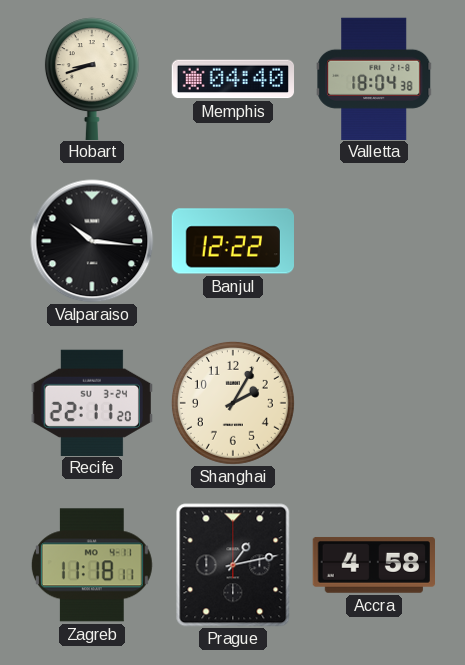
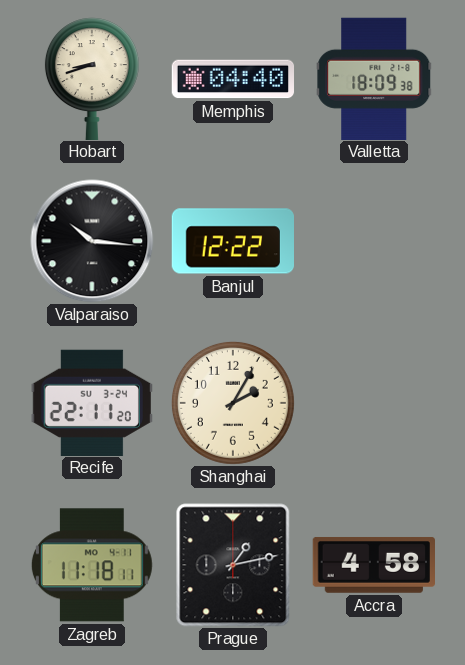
Valletta: 18:04 -> 18:09
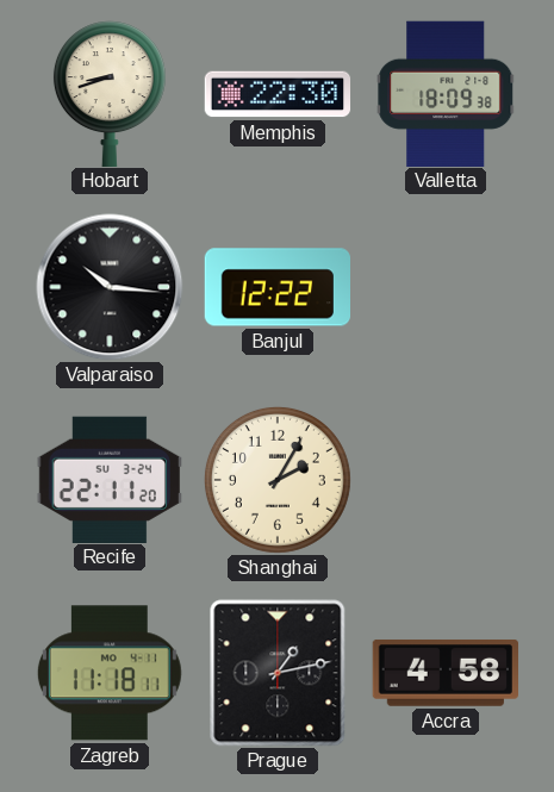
Memphis: 04:40 -> 22:30
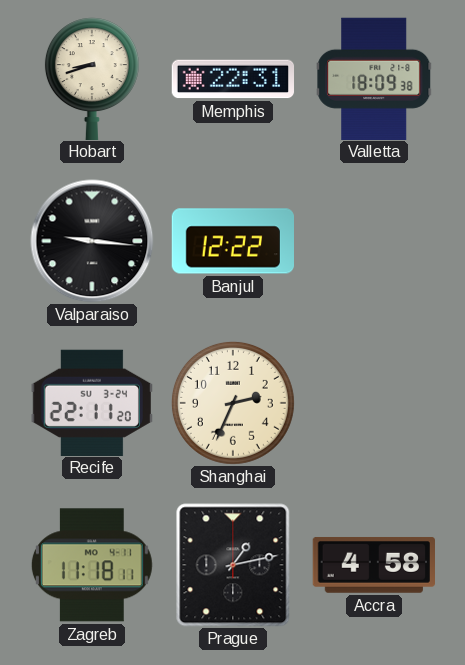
Memphis: 22:30 -> 22:31
Valparaiso: 10:16 -> 9:16
Shanghai: 2:05 -> 2:34
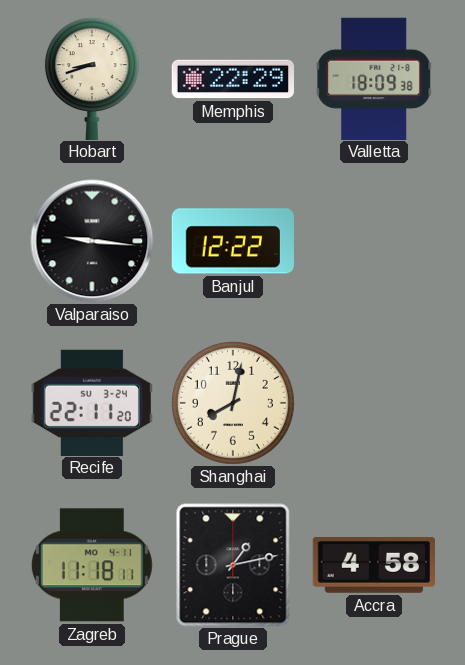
Memphis: 22:31 -> 22:29
Shanghai: 2:34 -> 8:02
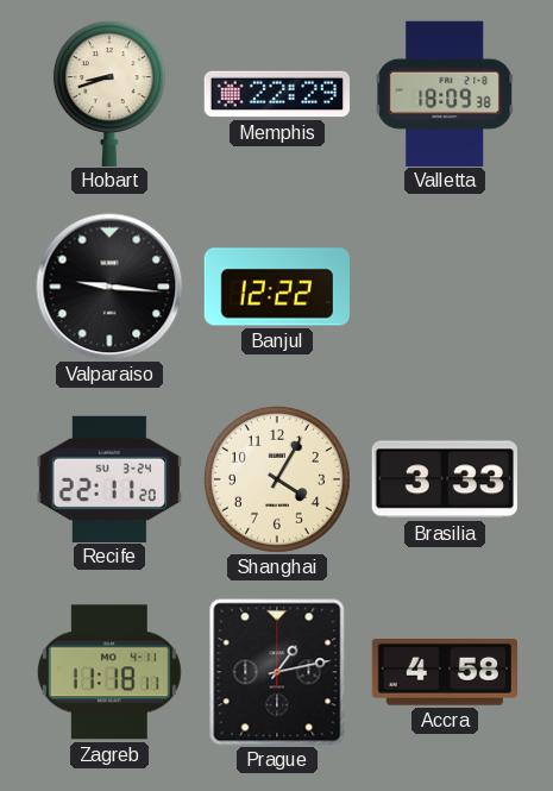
Shanghai: 8:02 -> 4:05
Brasilia: none -> 3:33
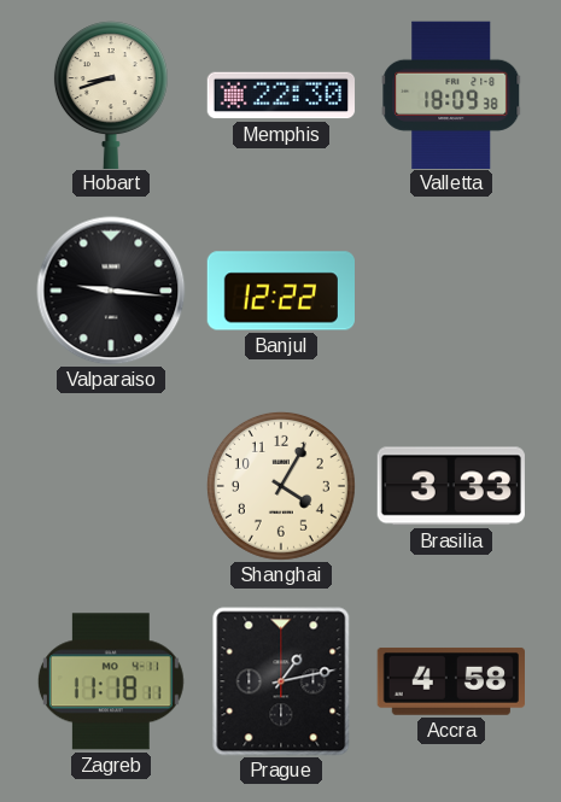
Memphis: 22:29 -> 22:30
Recife: 22:11 -> none
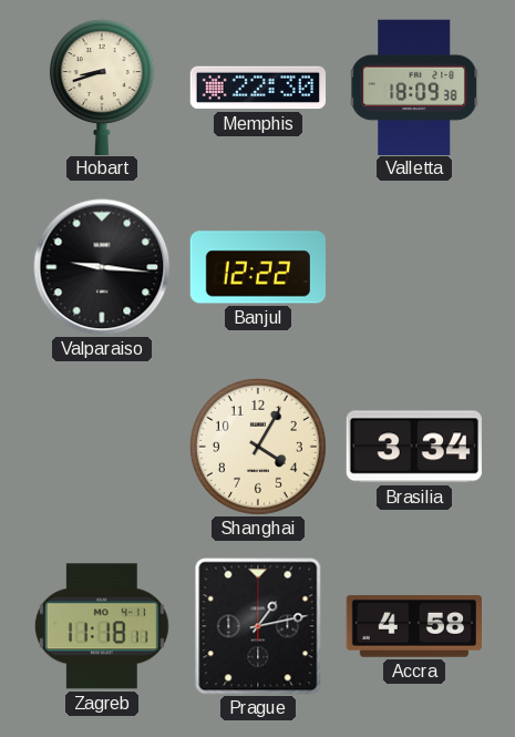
Brasilia: 3:33 -> 3:34
